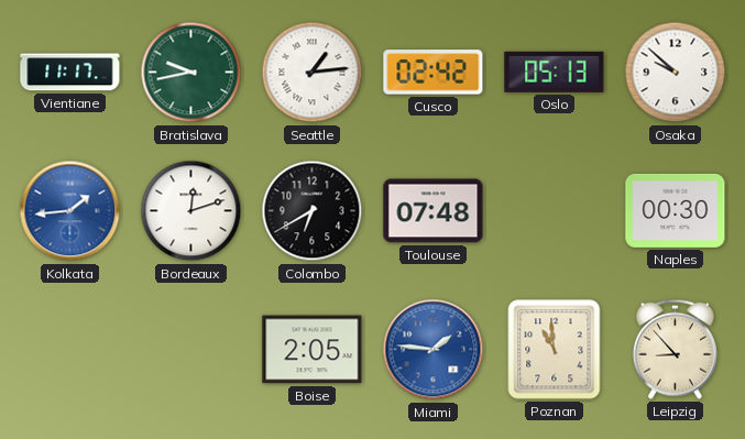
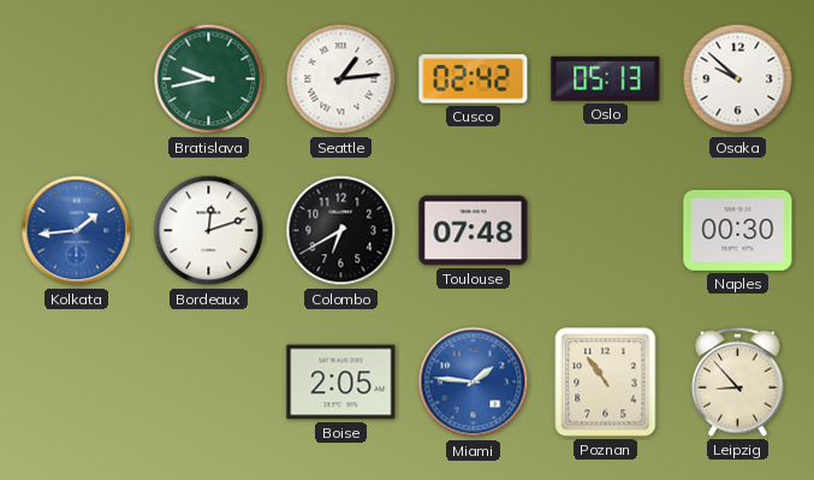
Vientiane: 11:17 -> none
Poznan: 10:59 -> 10:54
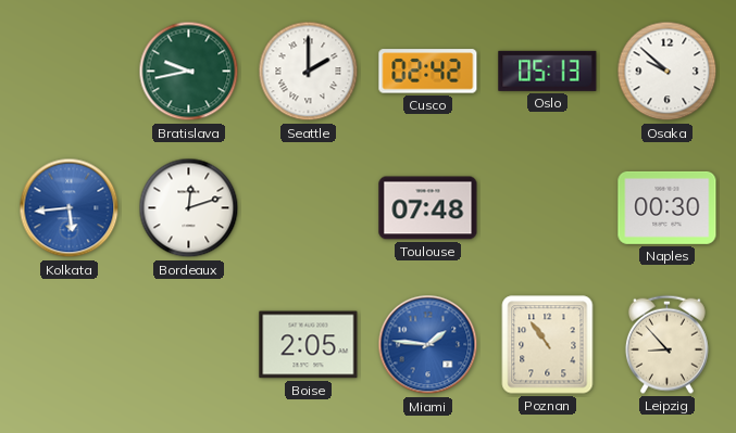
Seattle: 1:14 -> 2:00
Kolkata: 1:44 -> 5:44
Colombo: 6:40 -> none
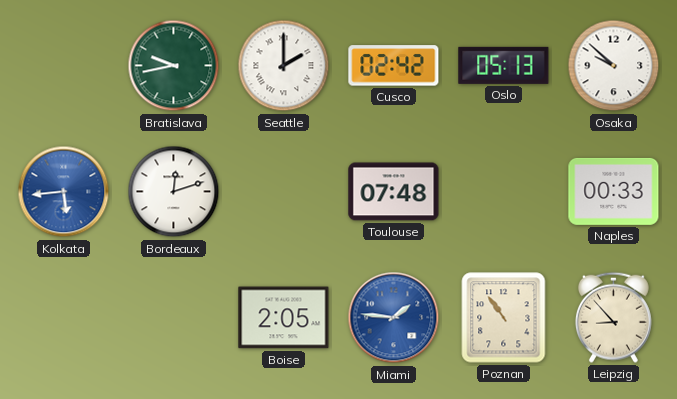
Naples: 00:30 -> 00:33
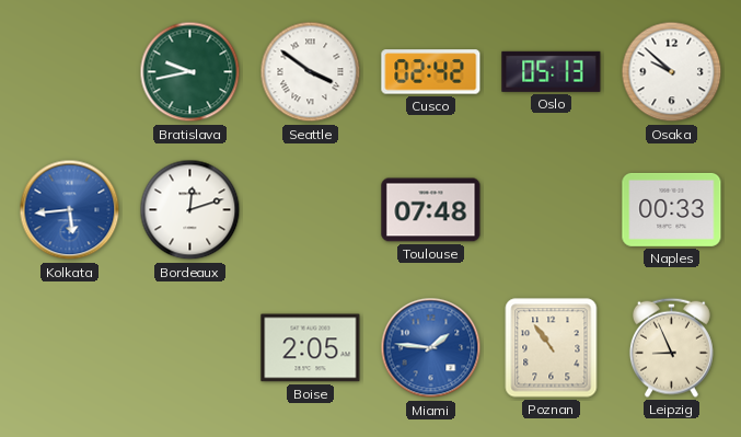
Seattle: 2:00 -> 3:51
Leipzig: 8:53 -> 8:56
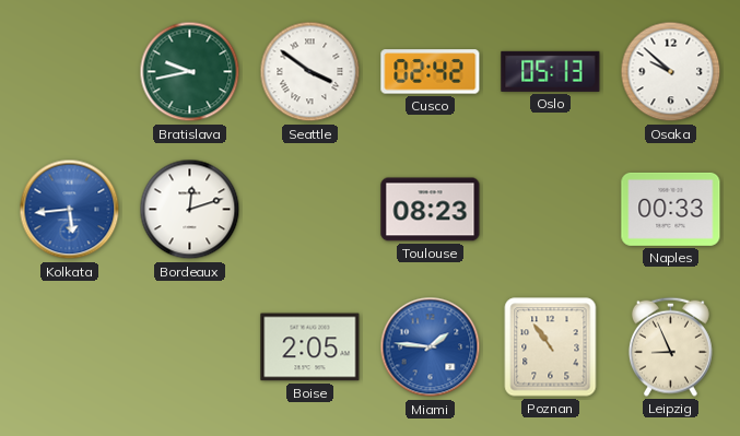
Toulouse: 07:48 -> 08:23
